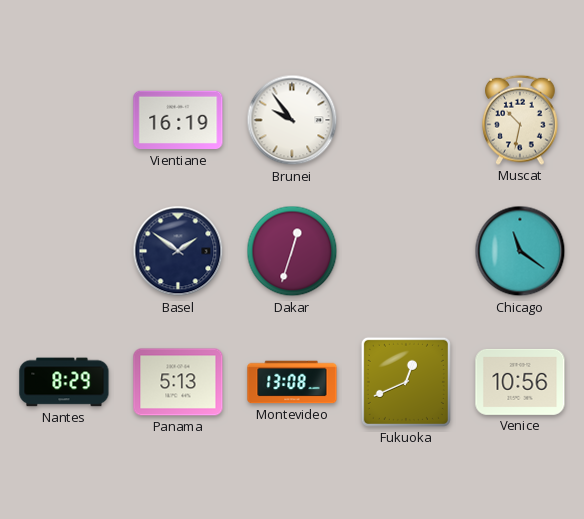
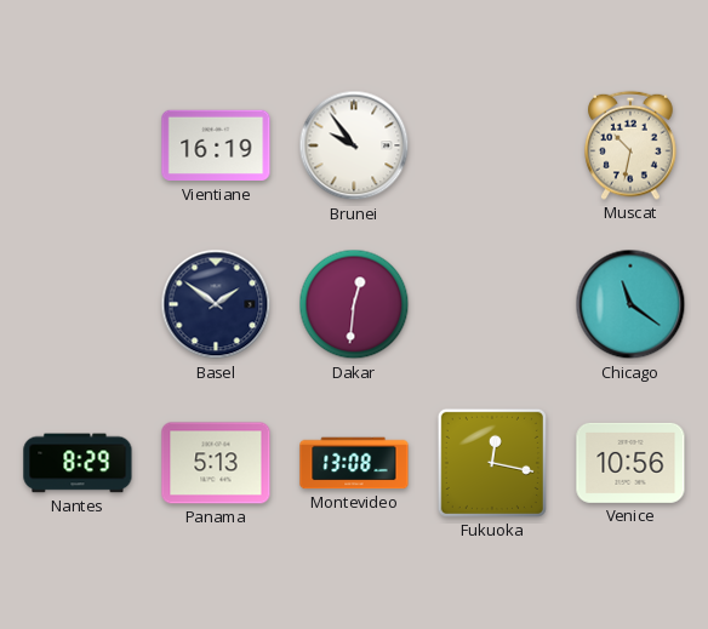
Dakar: 12:33 -> 12:31
Fukuoka: 12:41 -> 12:17
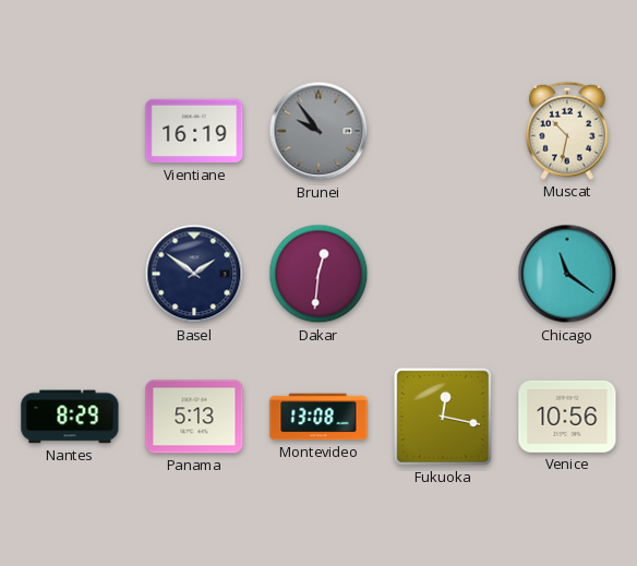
Brunei dial: white -> grey
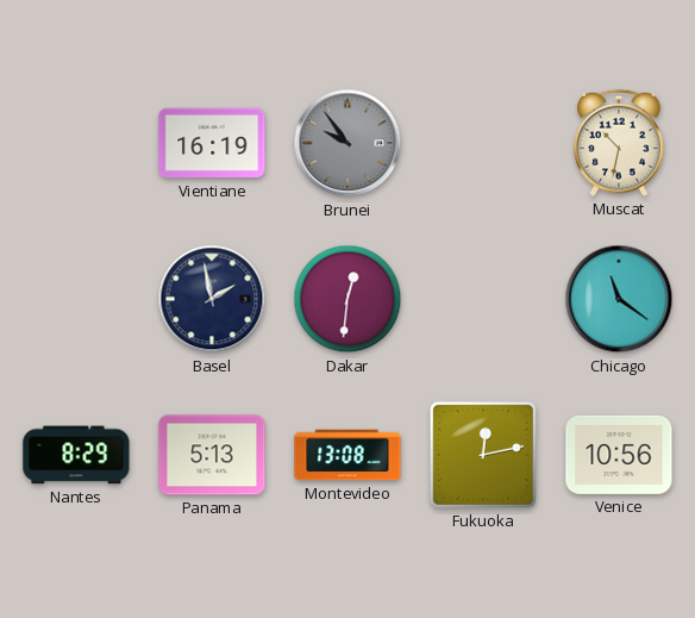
Basel: 1:51 -> 1:58
Fukuoka: 12:17 -> 12:13
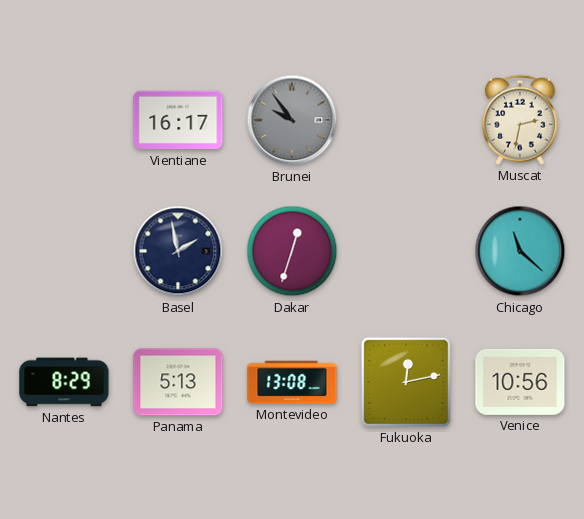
Vientiane: 16:19 -> 16:17
Muscat: 10:32 -> 2:32
Dakar: 12:31 -> 12:33
Chicago: 11:21 -> 11:22
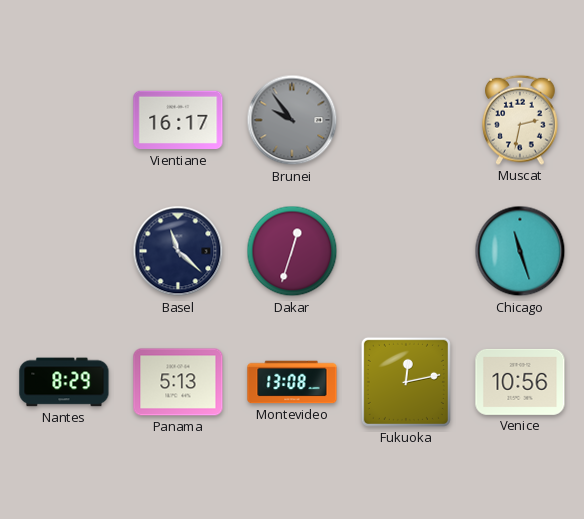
Basel: 1:58 -> 11:22
Chicago: 11:22 -> 11:27
